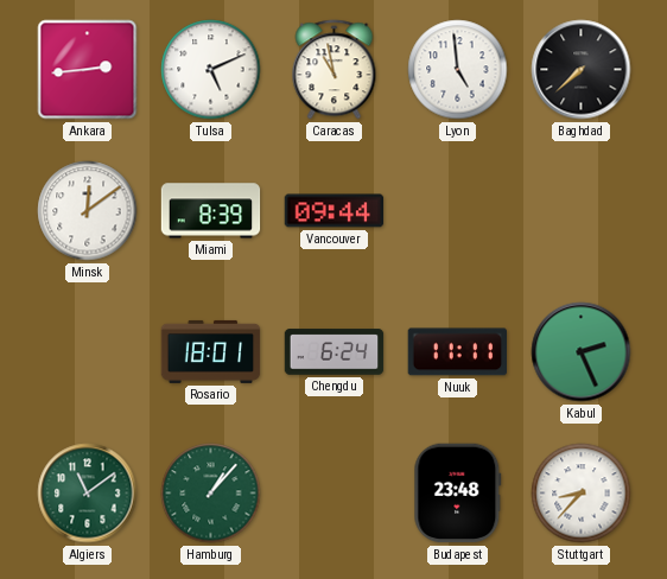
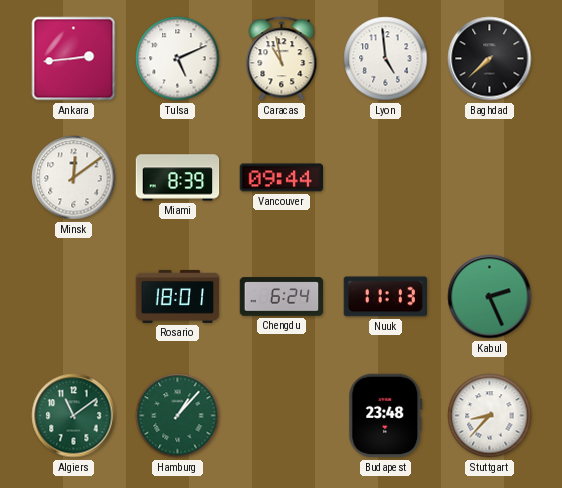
Nuuk: 11:11 -> 11:13
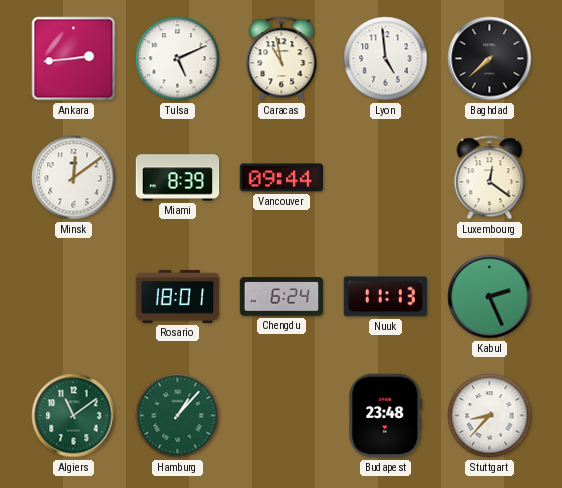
Luxembourg: none -> 12:21
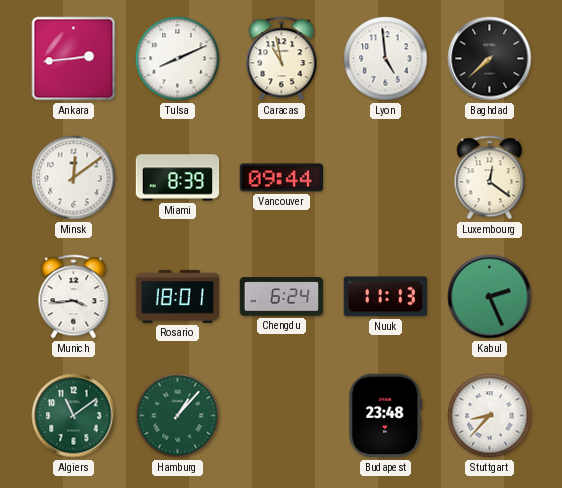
Tulsa: 5:11 -> 8:11
Munich: none -> 3:44
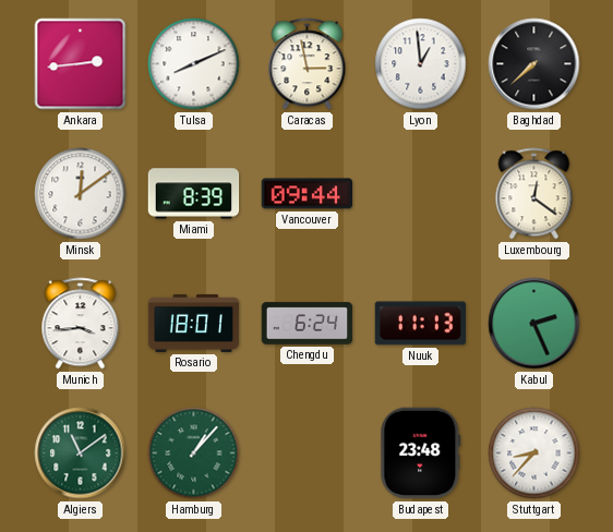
Caracas: 10:58 -> 2:58
Lyon: 4:59 -> 12:59
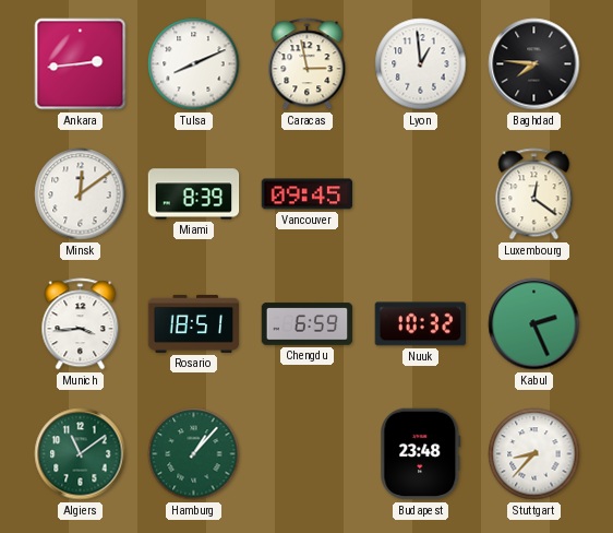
Baghdad: 7:38 -> 7:46
Vancouver: 09:44 -> 09:45
Rosario: 18:01 -> 18:51
Chengdu: 6:24 -> 6:59
Nuuk: 11:13 -> 10:32
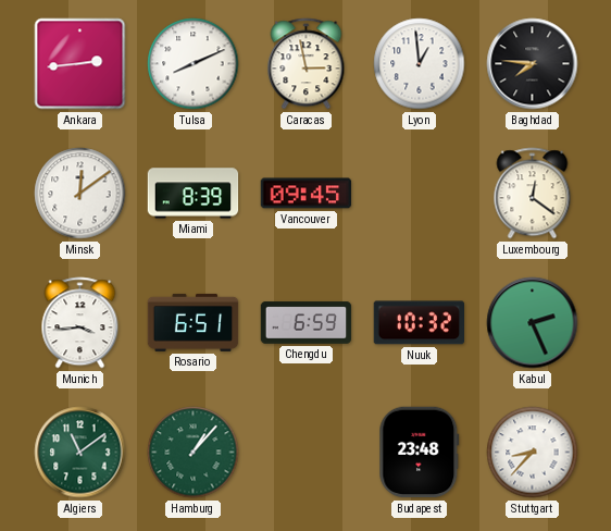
Rosario: 18:51 -> 6:51
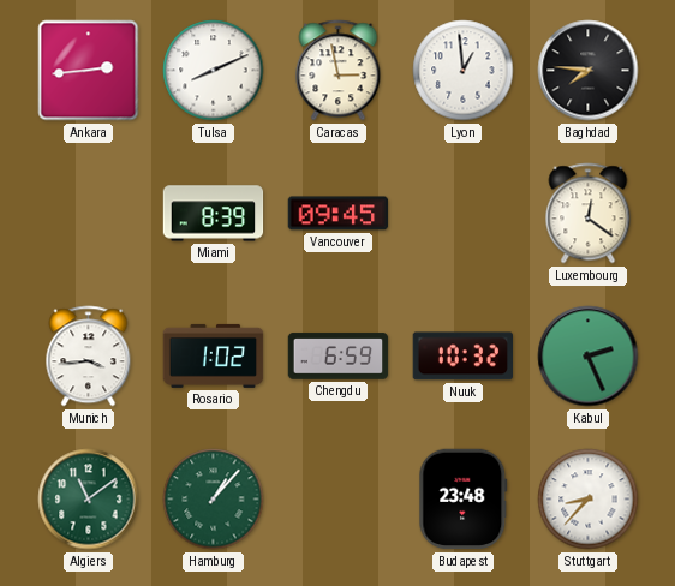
Minsk: 12:09 -> none
Rosario: 6:51 -> 1:02
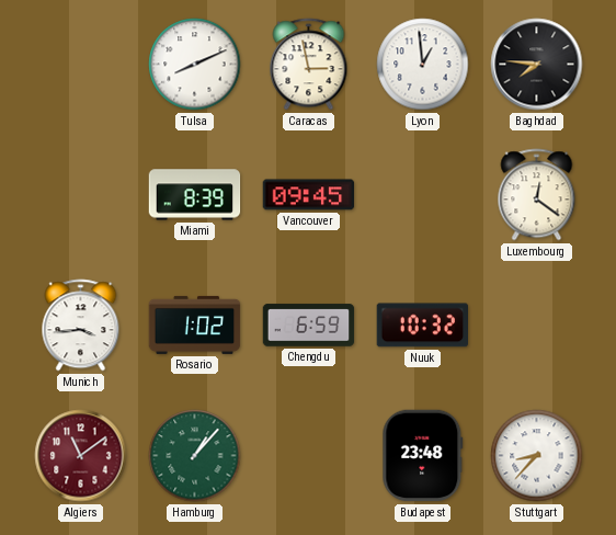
Ankara: 2:44 -> none
Kabul: 2:26 -> none
Algiers dial: green -> burgundy
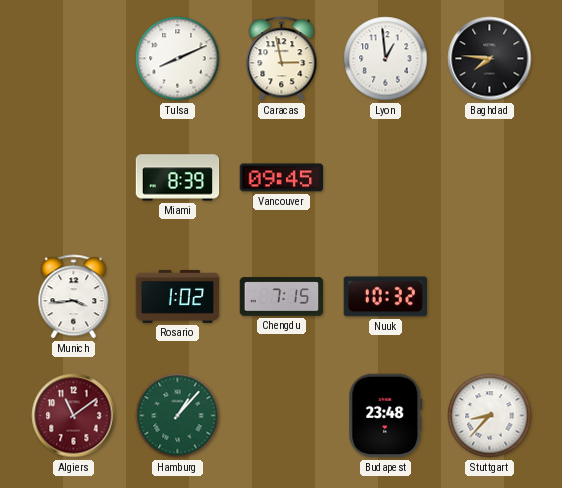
Luxembourg: 12:21 -> none
Chengdu: 6:59 -> 7:15
